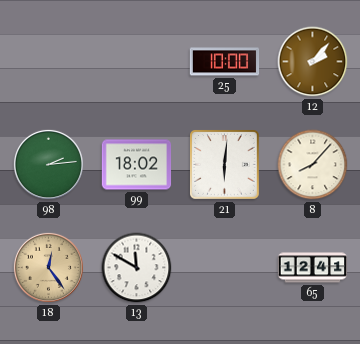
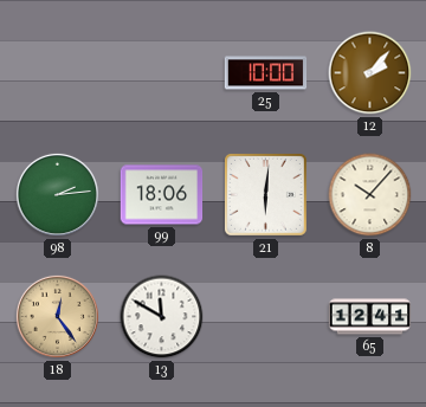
99: 18:02 -> 18:06
8: 8:07 -> 10:07
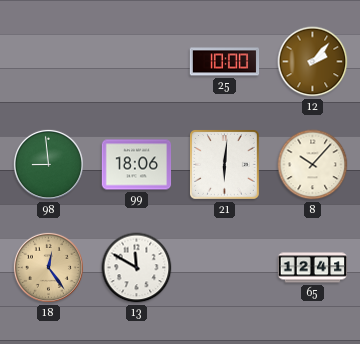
98: 2:14 -> 8:59
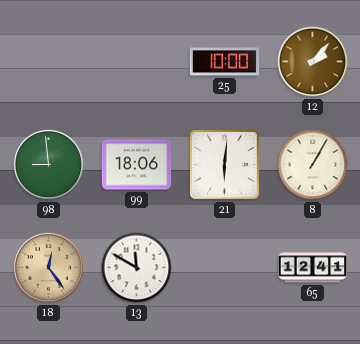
8: 10:07 -> 1:05
